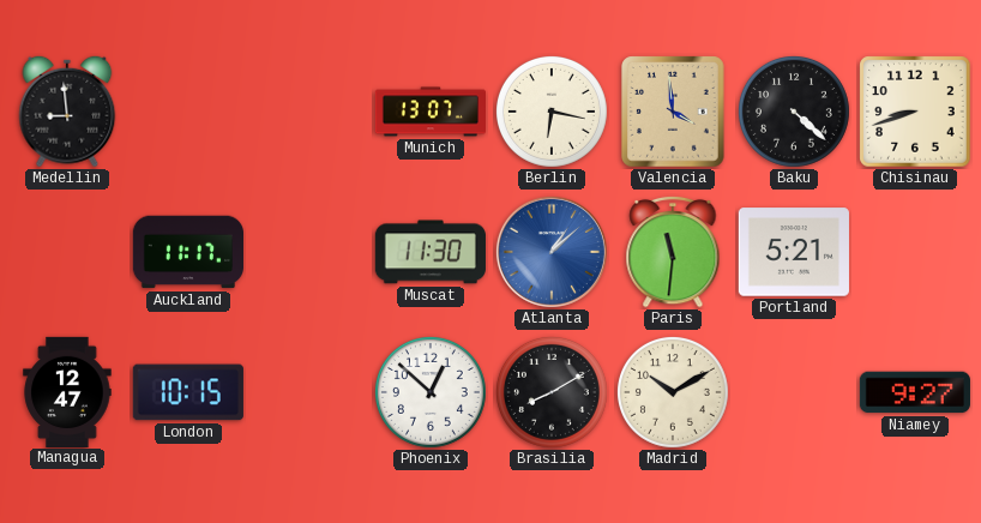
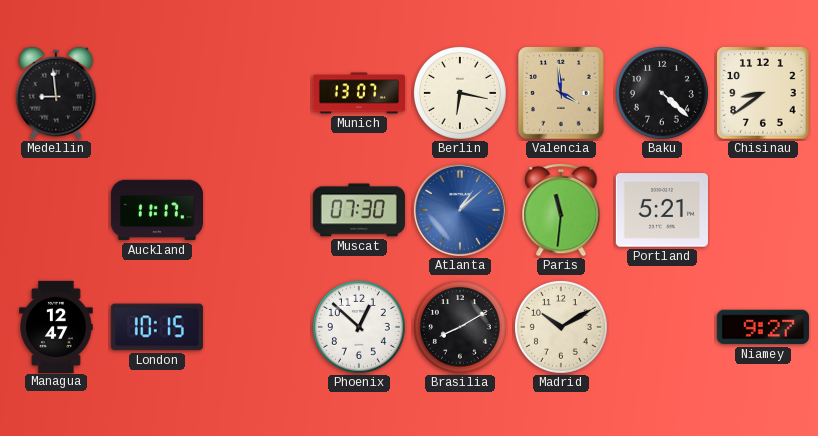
Chisinau: 8:42 -> 8:39
Muscat: 11:30 -> 07:30
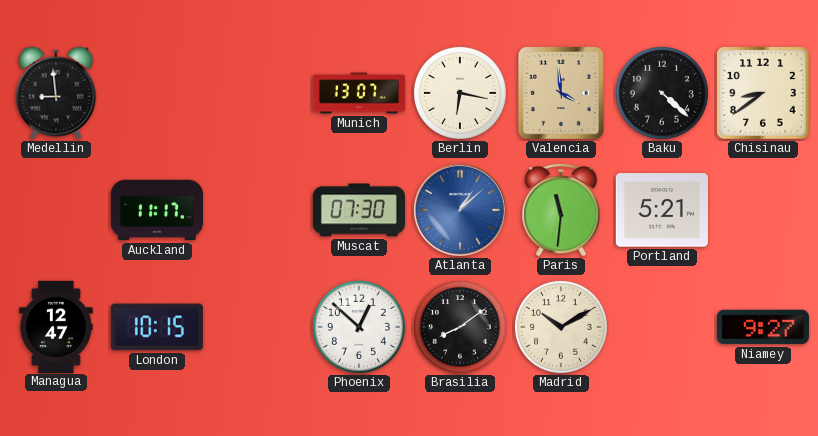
Brasilia: 8:10 -> 8:09
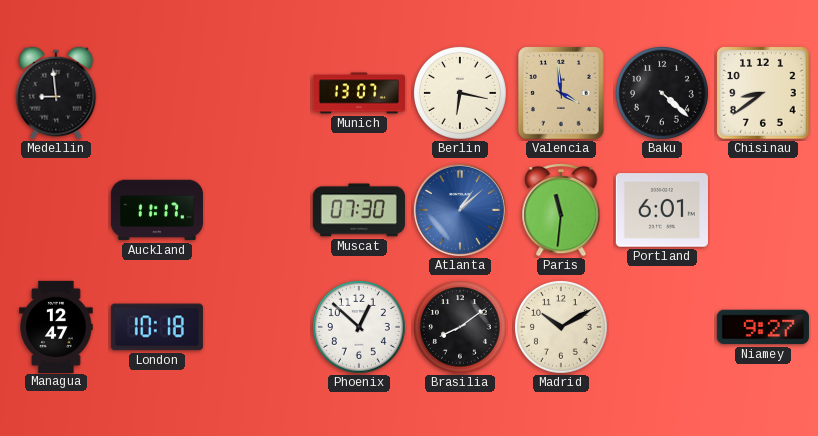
Portland: 5:21 -> 6:01
London: 10:15 -> 10:18
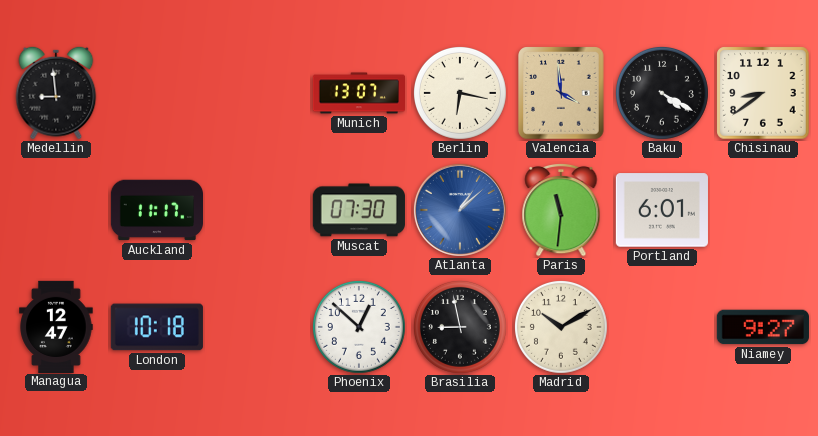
Baku: 4:22 -> 4:20
Brasilia: 8:09 -> 8:58
